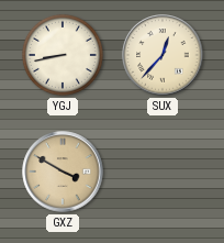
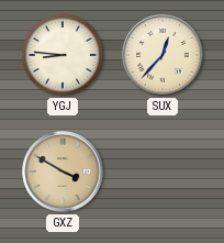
YGJ: 8:43 -> 8:46
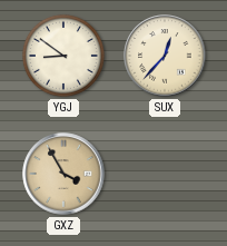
YGJ: 8:46 -> 8:51
GXZ: 3:50 -> 3:55
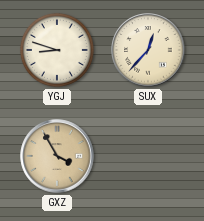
YGJ: 8:51 -> 8:48
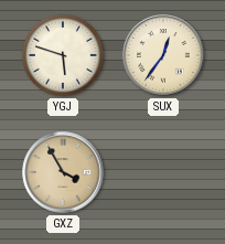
YGJ: 8:48 -> 5:48
SUX: 12:37 -> 12:36
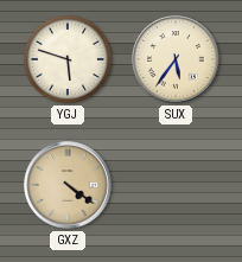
SUX: 12:36 -> 5:36
GXZ: 3:55 -> 4:21
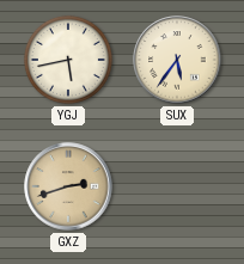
YGJ: 5:48 -> 5:43
GXZ: 4:21 -> 2:42
